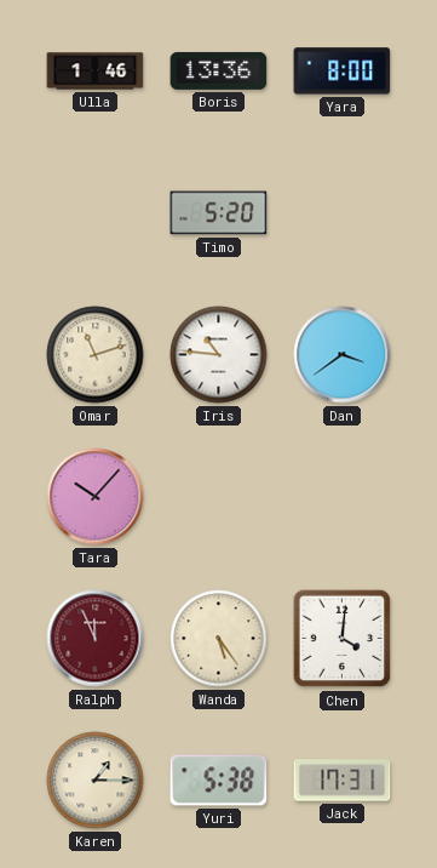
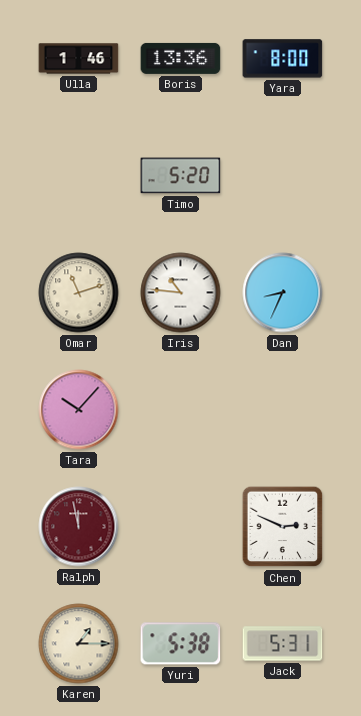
Dan: 3:39 -> 8:34
Ralph: 11:56 -> 11:58
Wanda: 5:24 -> none
Chen: 4:01 -> 2:49
Jack: 17:31 -> 5:31
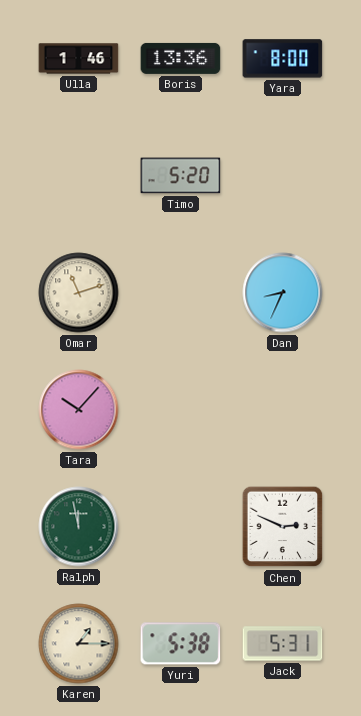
Iris: 10:46 -> none
Ralph dial: burgundy -> green
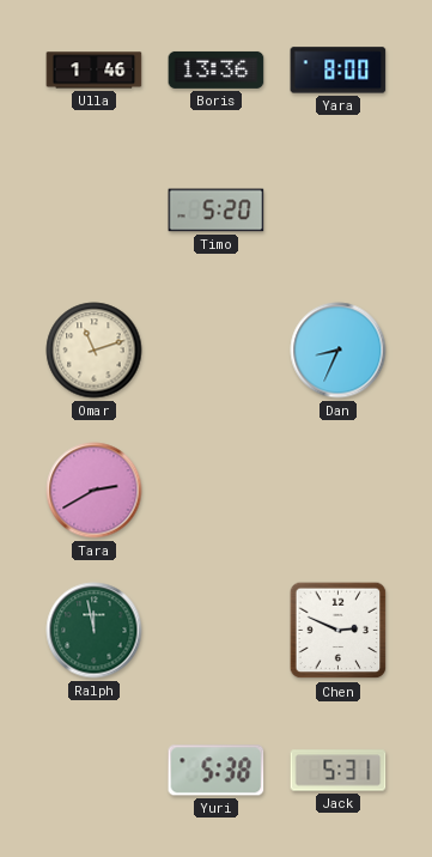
Tara: 10:07 -> 2:40
Karen: 1:15 -> none
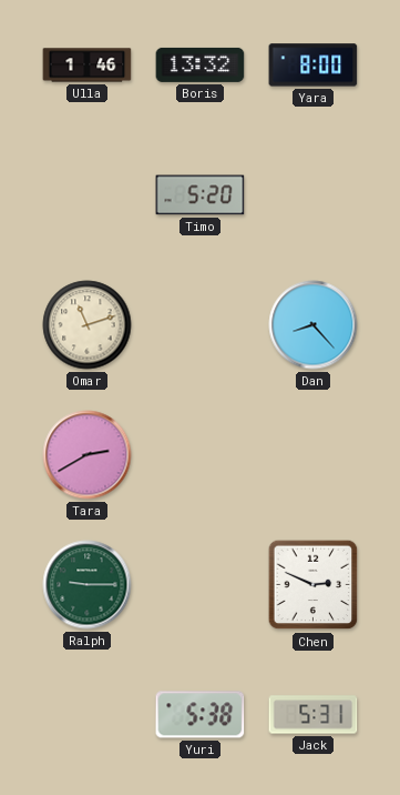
Boris: 13:36 -> 13:32
Dan: 8:34 -> 8:23
Ralph: 11:58 -> 9:15
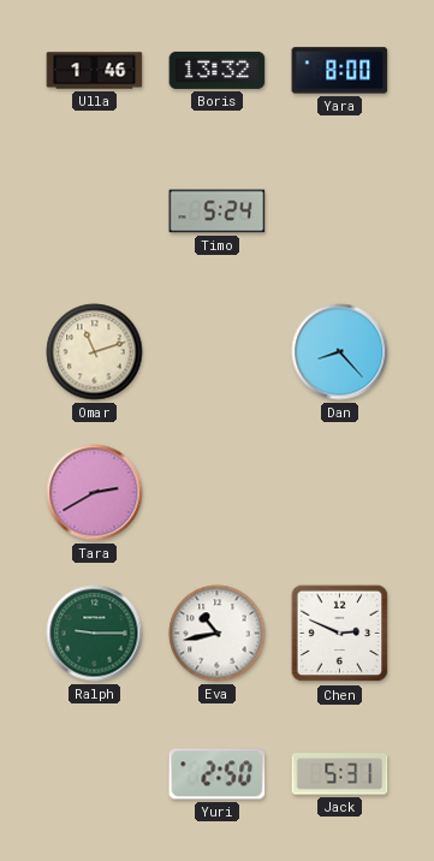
Timo: 5:20 -> 5:24
Eva: none -> 10:43
Yuri: 5:38 -> 2:50
